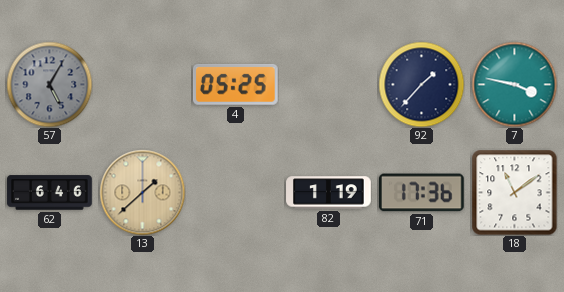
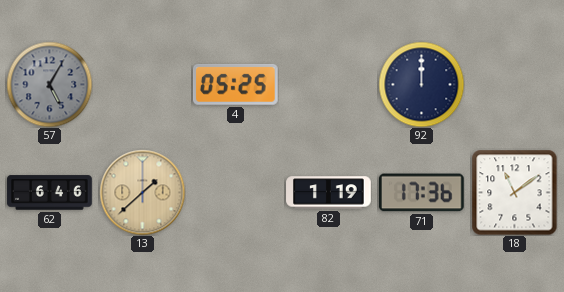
92: 1:37 -> 12:00
7: 3:47 -> none
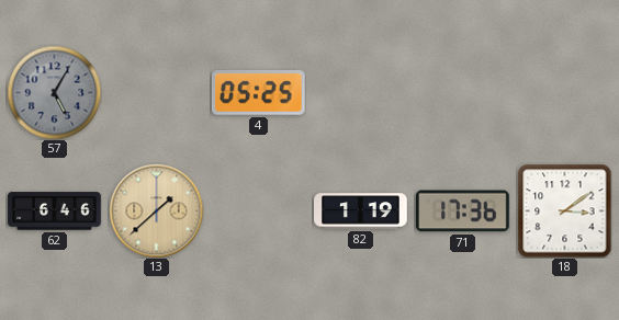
92: 12:00 -> none
18: 11:09 -> 3:09
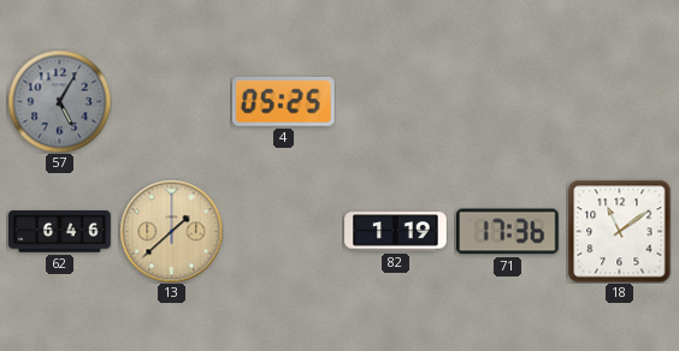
18: 3:09 -> 11:09
